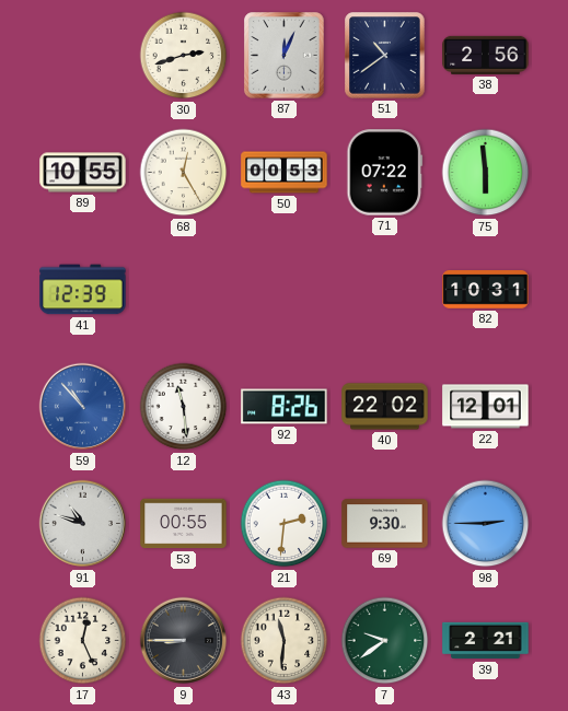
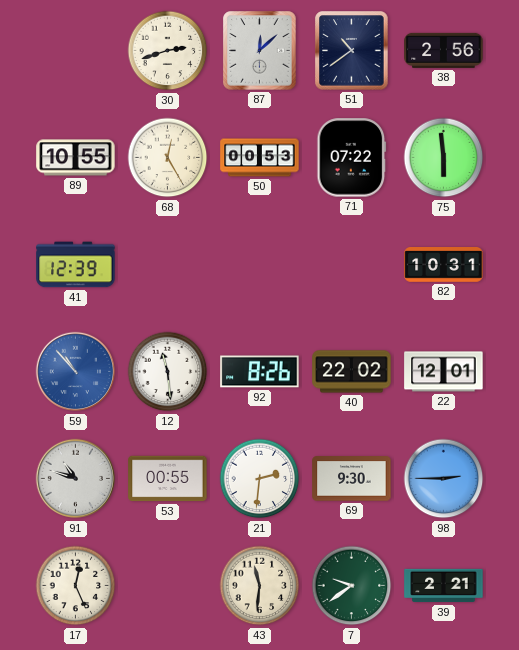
87: 12:04 -> 12:08
9: 8:45 -> none
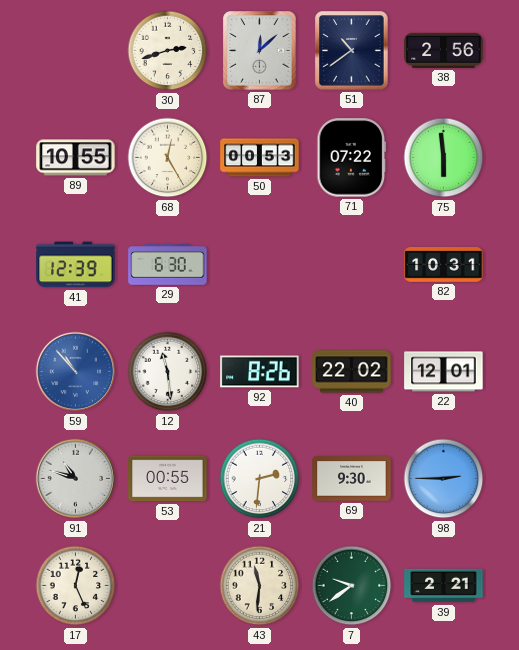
29: none -> 6:30
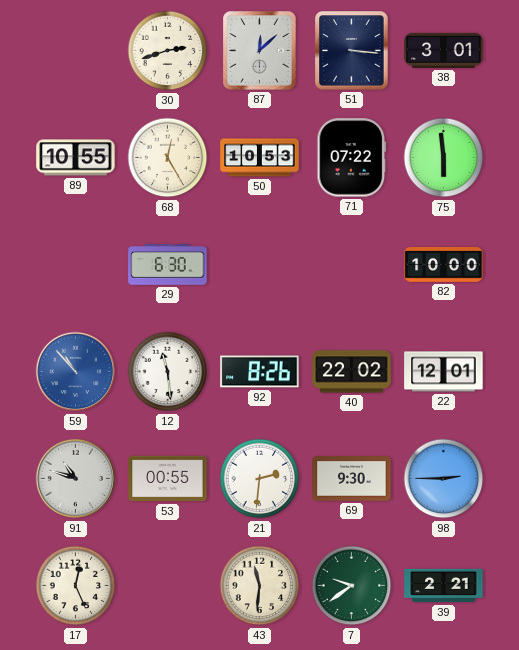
51: 10:39 -> 3:16
38: 2:56 -> 3:01
50: 00:53 -> 10:53
41: 12:39 -> none
82: 10:31 -> 10:00
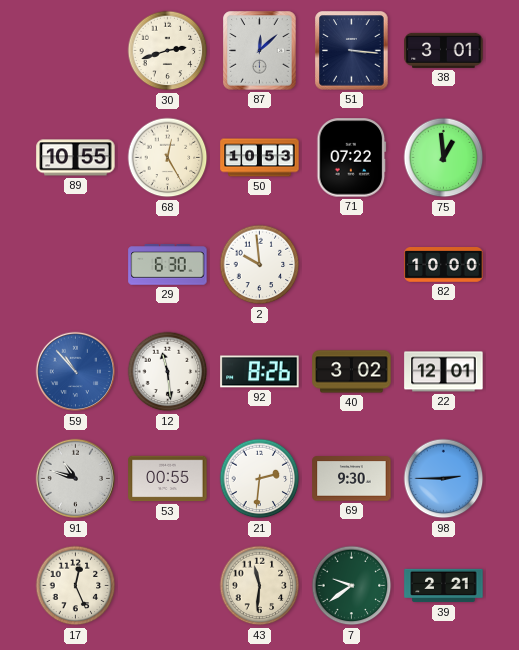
75: 5:59 -> 12:59
2: none -> 9:59
40: 22:02 -> 3:02
